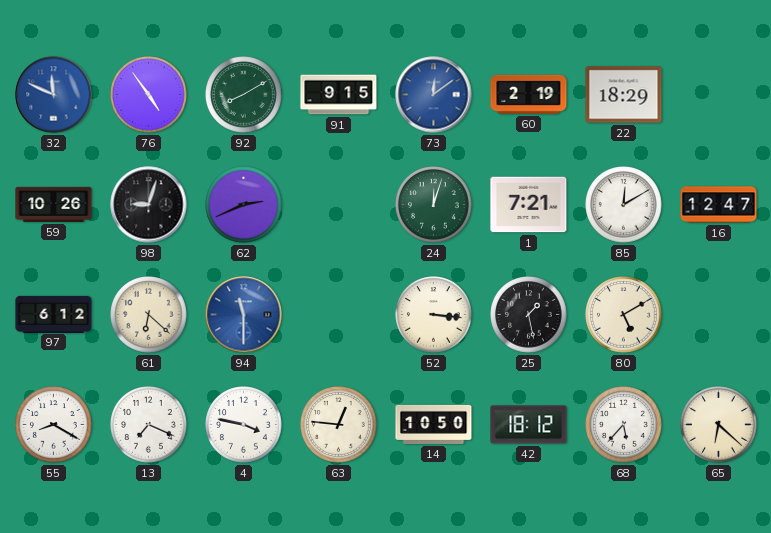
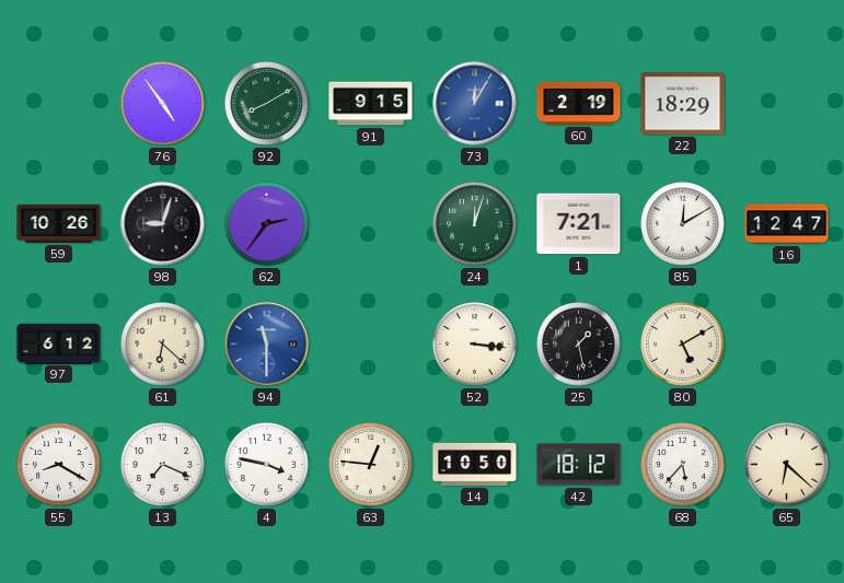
32: 11:49 -> none
73: 12:09 -> 12:05
62: 2:41 -> 2:36
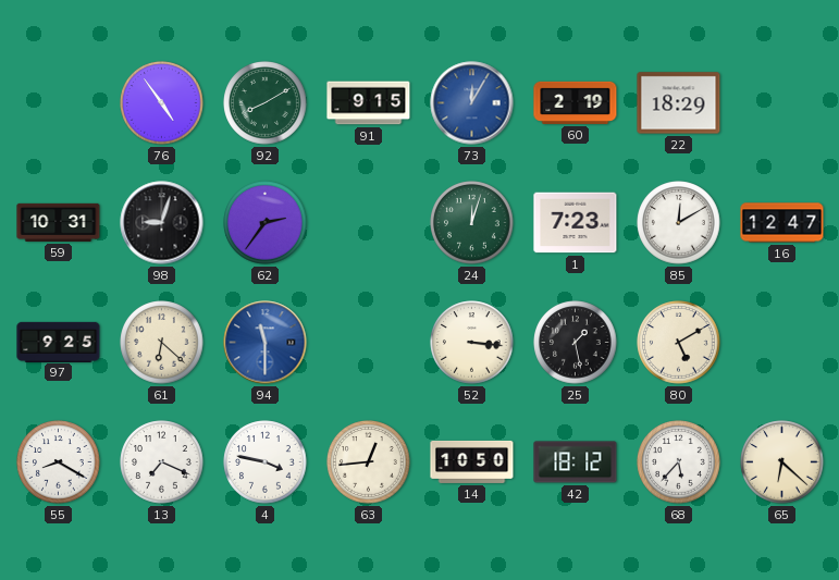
59: 10:26 -> 10:31
1: 7:21 -> 7:23
97: 6:12 -> 9:25
63: 12:46 -> 12:44
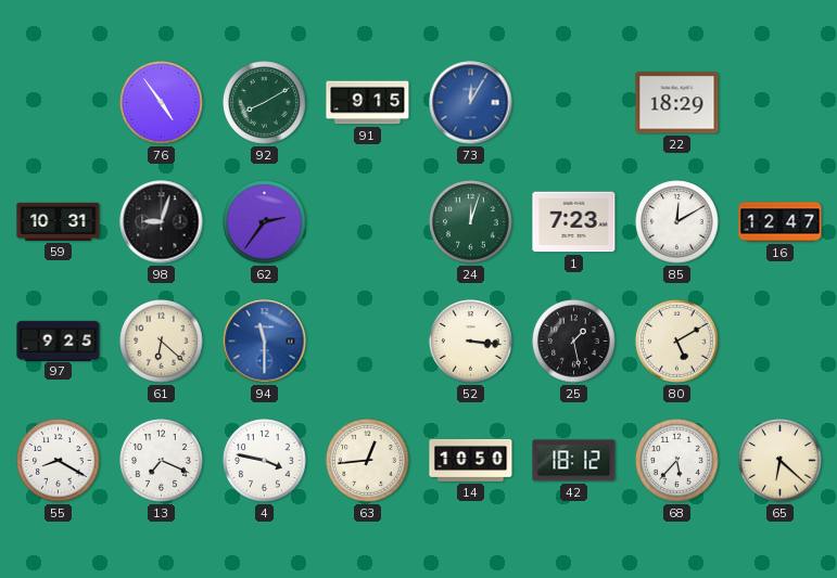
60: 2:19 -> none
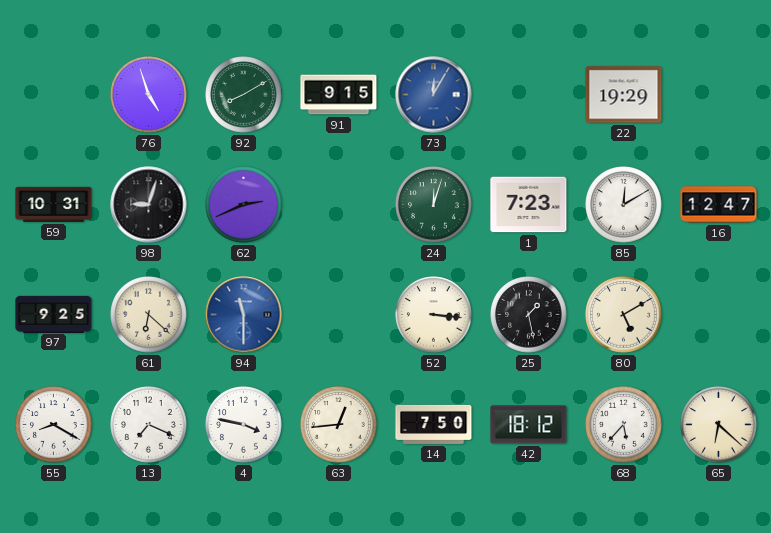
76: 4:54 -> 4:57
22: 18:29 -> 19:29
62: 2:36 -> 2:41
14: 10:50 -> 7:50
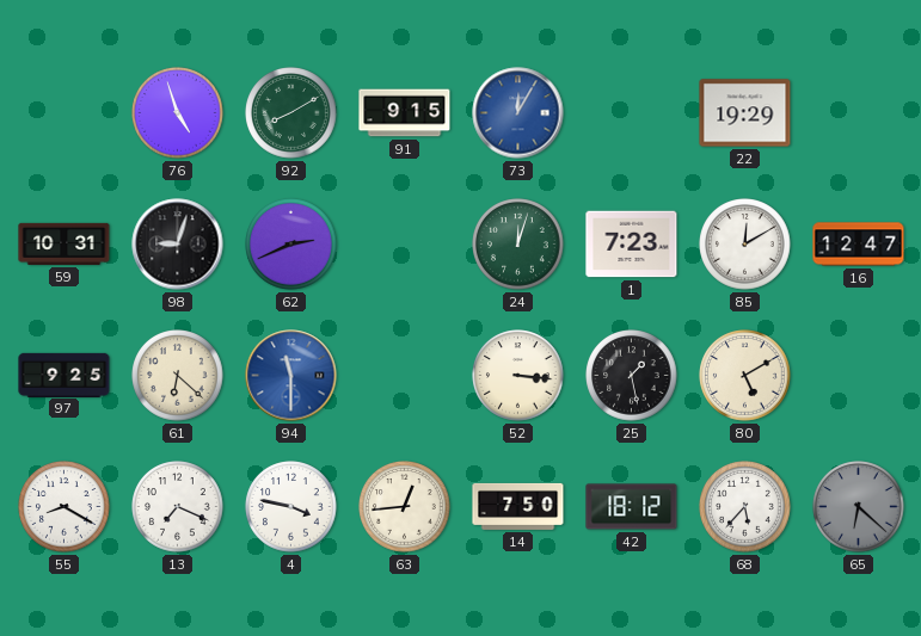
65 dial: cream -> grey
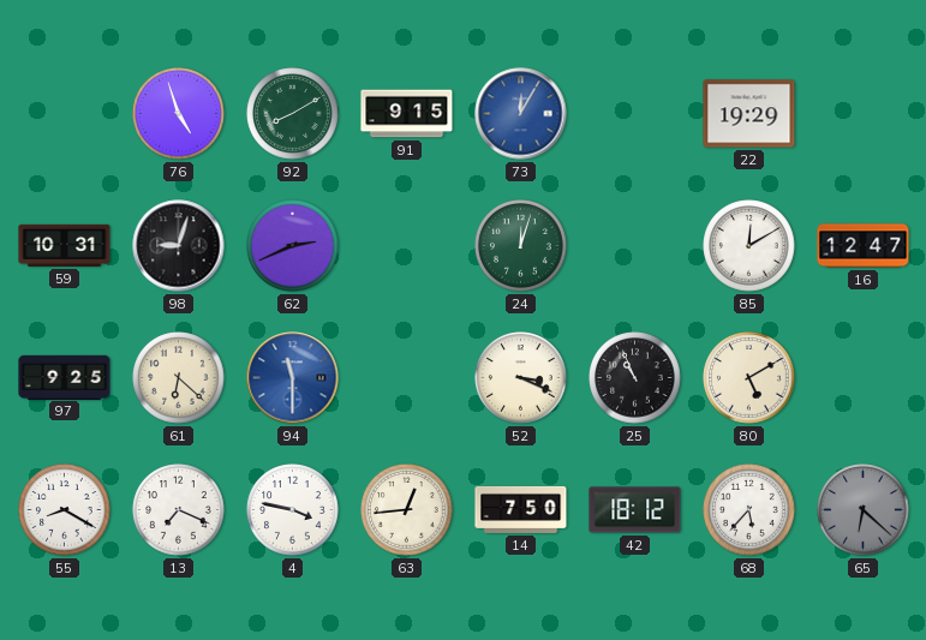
1: 7:23 -> none
52: 3:16 -> 3:19
25: 1:28 -> 10:56
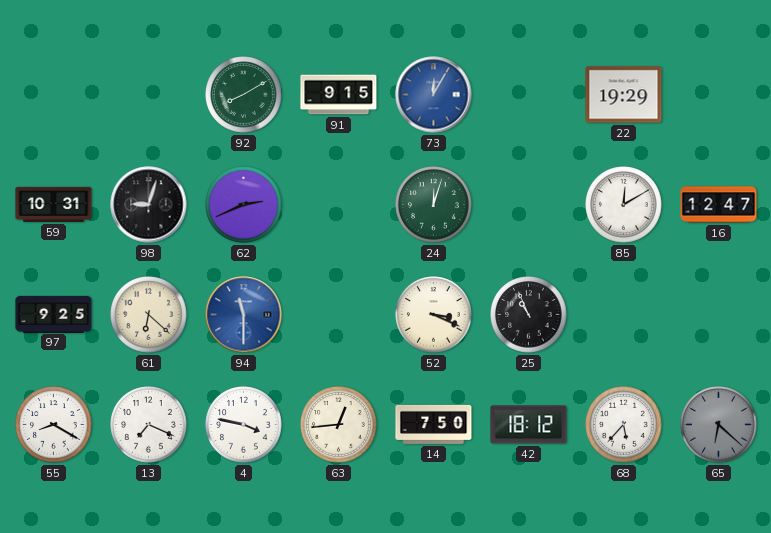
76: 4:57 -> none
80: 5:10 -> none
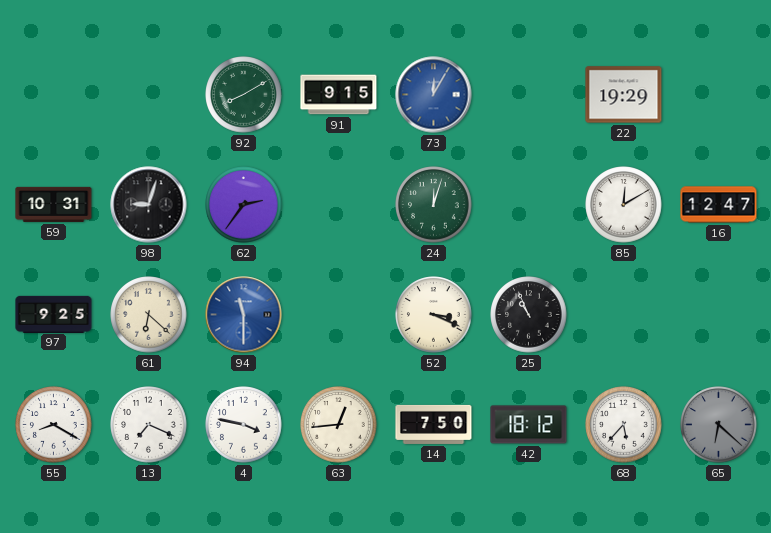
62: 2:41 -> 2:36
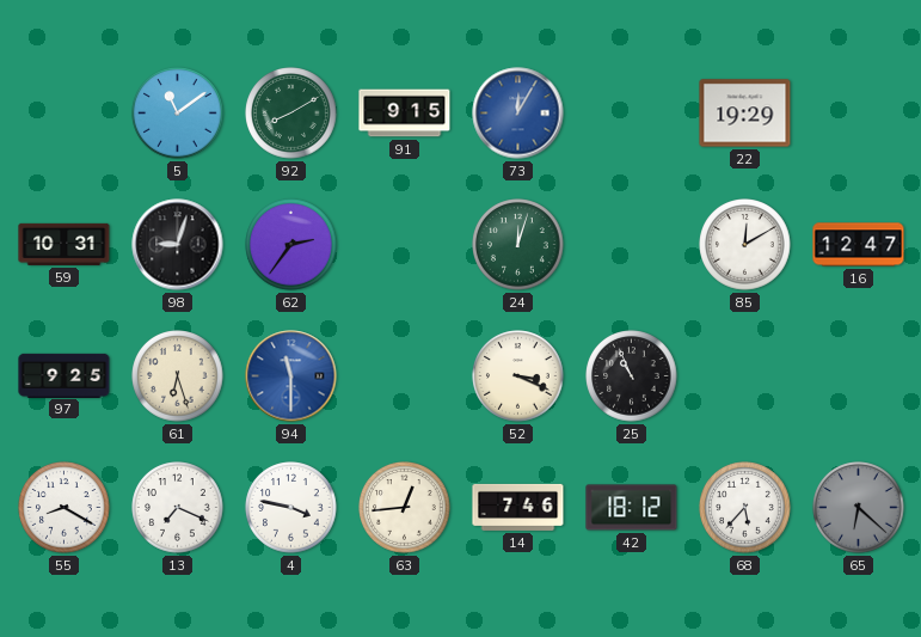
5: none -> 11:09
61: 6:22 -> 6:27
14: 7:50 -> 7:46
